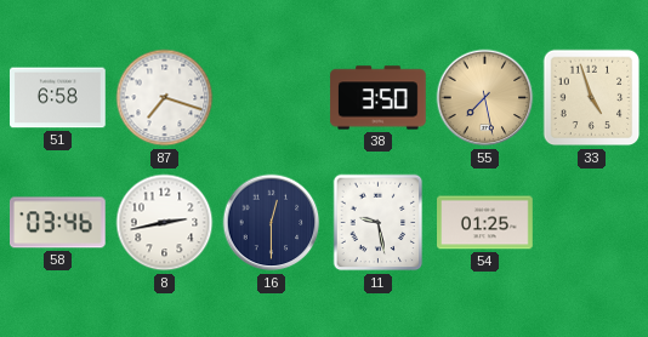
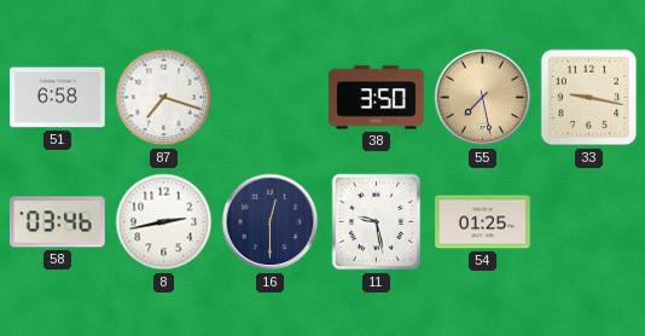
33: 4:57 -> 9:17
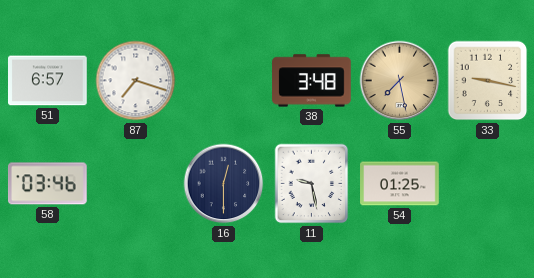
51: 6:58 -> 6:57
38: 3:50 -> 3:48
8: 2:43 -> none
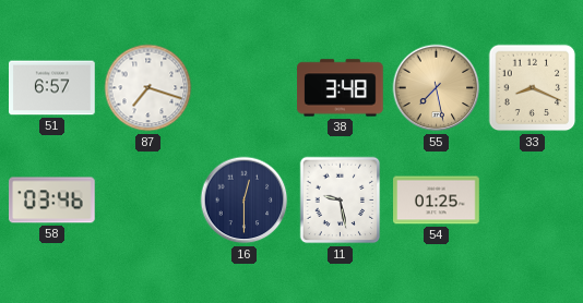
33: 9:17 -> 8:19
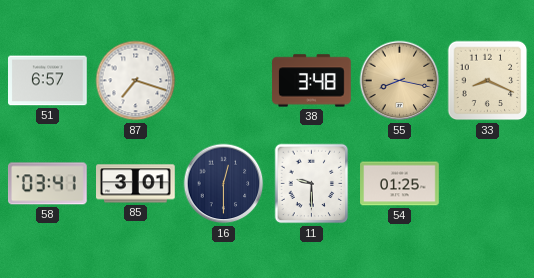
55: 7:28 -> 8:17
58: 03:46 -> 03:41
85: none -> 3:01
11: 9:28 -> 9:30
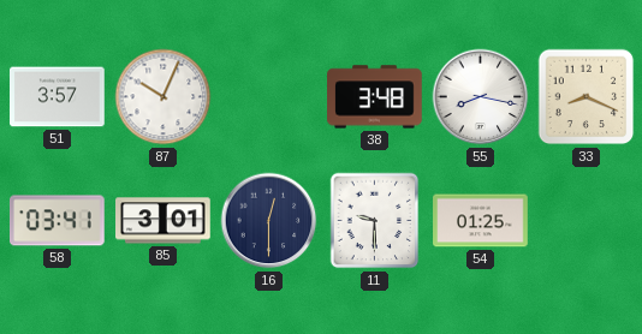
51: 6:57 -> 3:57
87: 7:18 -> 10:04
55 dial: champagne -> white
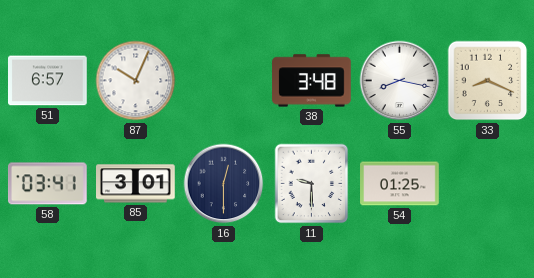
51: 3:57 -> 6:57
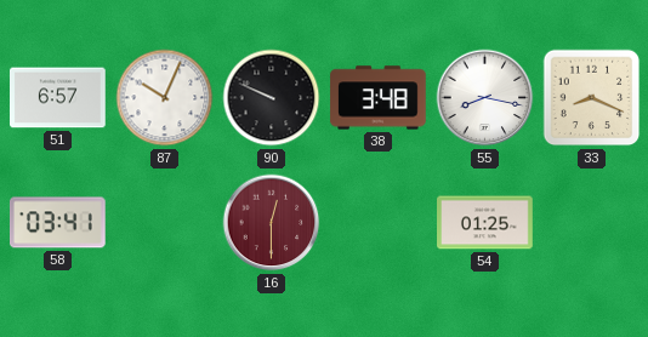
90: none -> 9:49
85: 3:01 -> none
16 dial: navy -> burgundy
11: 9:30 -> none
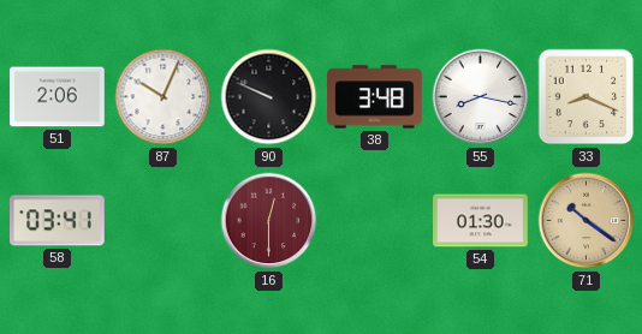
51: 6:57 -> 2:06
54: 01:25 -> 01:30
71: none -> 10:21
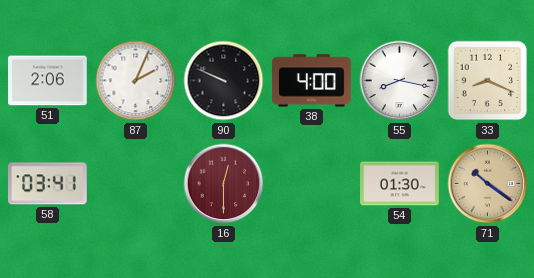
87: 10:04 -> 2:04
38: 3:48 -> 4:00
